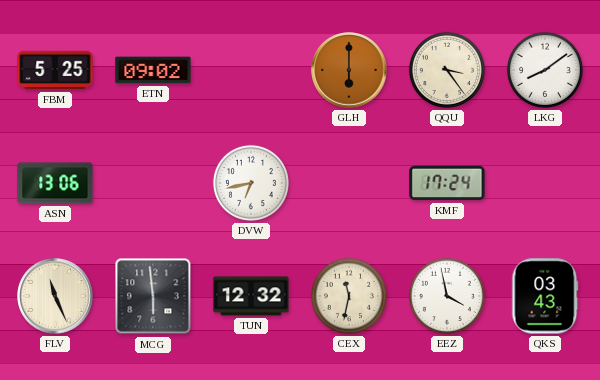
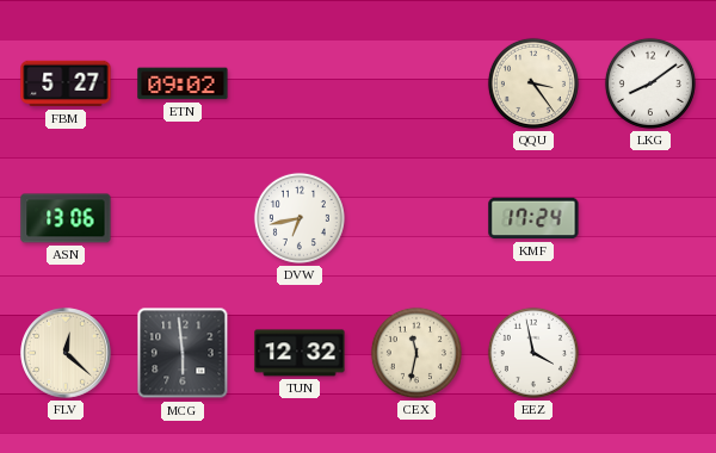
FBM: 5:25 -> 5:27
GLH: 6:00 -> none
FLV: 11:26 -> 12:22
QKS: 03:43 -> none
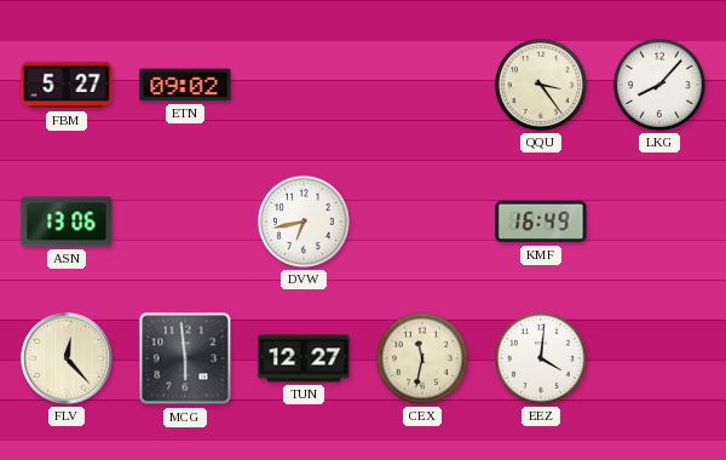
LKG: 8:09 -> 8:07
KMF: 17:24 -> 16:49
FLV: 12:22 -> 12:23
TUN: 12:32 -> 12:27
EEZ: 3:58 -> 4:01
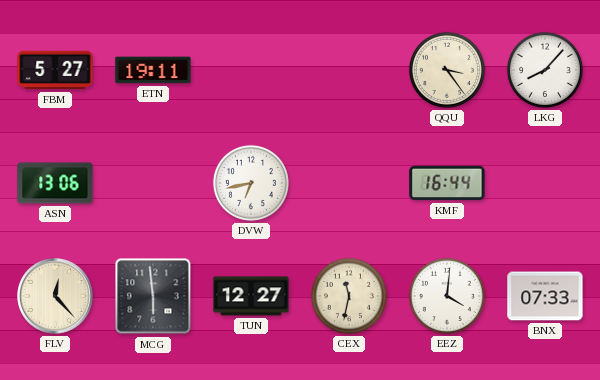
ETN: 09:02 -> 19:11
KMF: 16:49 -> 16:44
BNX: none -> 07:33
